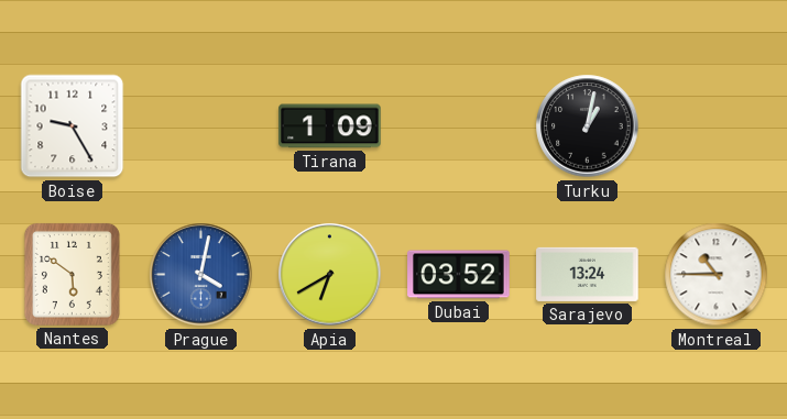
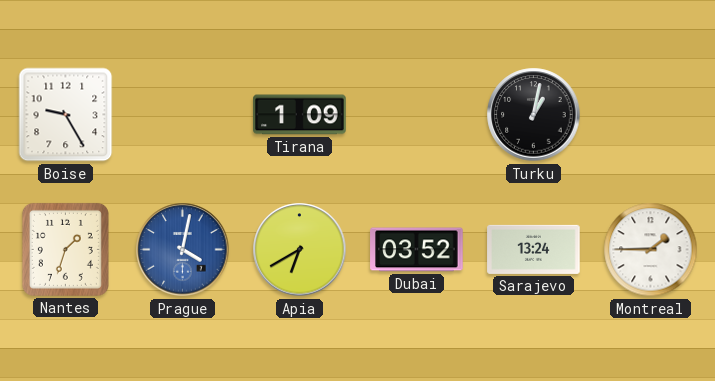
Nantes: 5:51 -> 1:33
Montreal: 10:45 -> 1:45
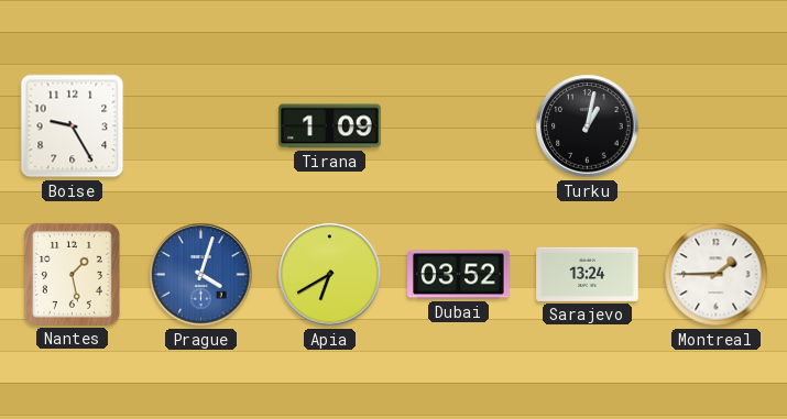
Nantes: 1:33 -> 1:28
Prague: 4:02 -> 4:03
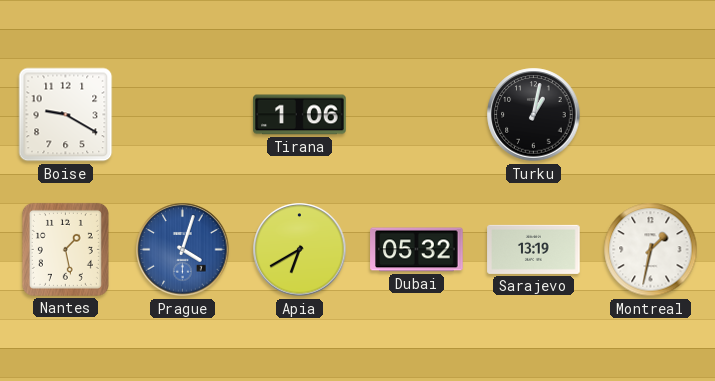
Boise: 9:25 -> 9:20
Tirana: 1:09 -> 1:06
Dubai: 03:52 -> 05:32
Sarajevo: 13:24 -> 13:19
Montreal: 1:45 -> 1:32
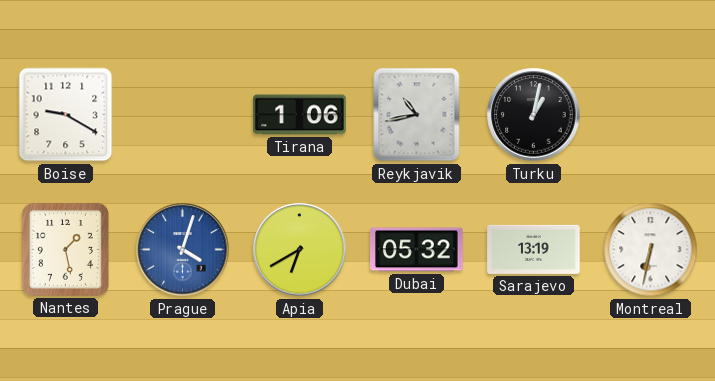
Reykjavik: none -> 10:43
Montreal: 1:32 -> 6:32
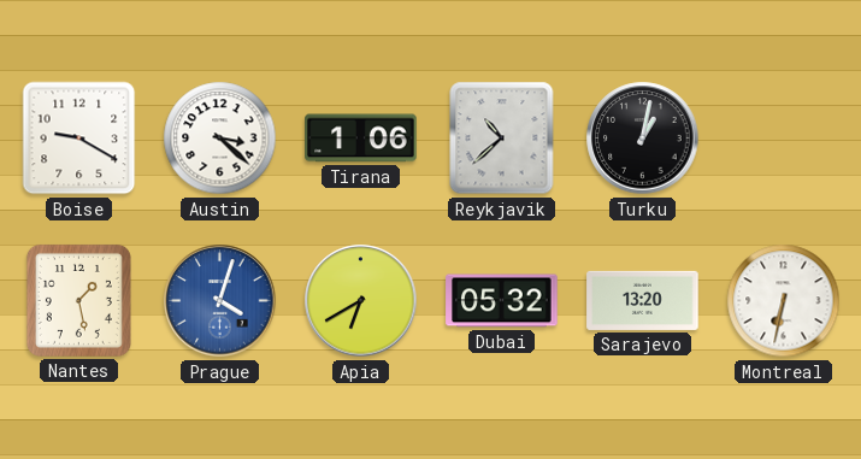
Austin: none -> 3:22
Reykjavik: 10:43 -> 10:38
Sarajevo: 13:19 -> 13:20
